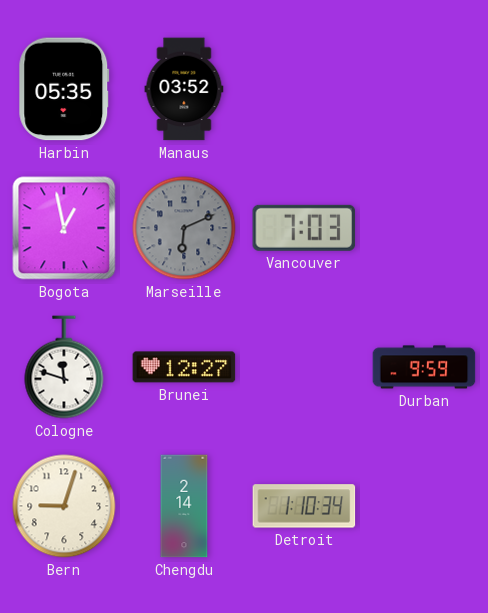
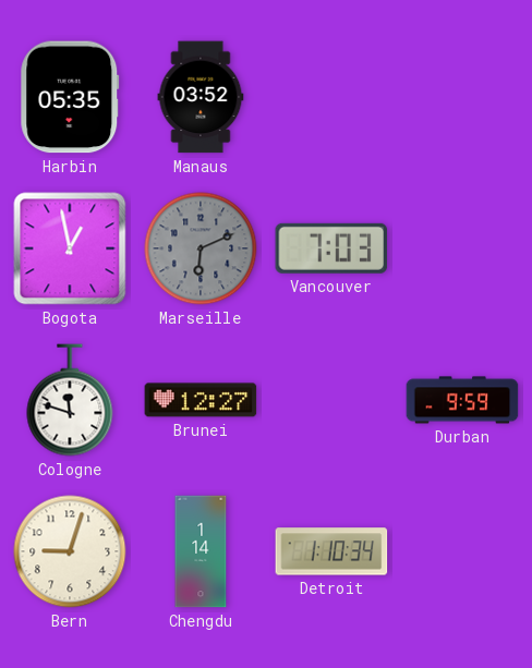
Chengdu: 2:14 -> 1:14
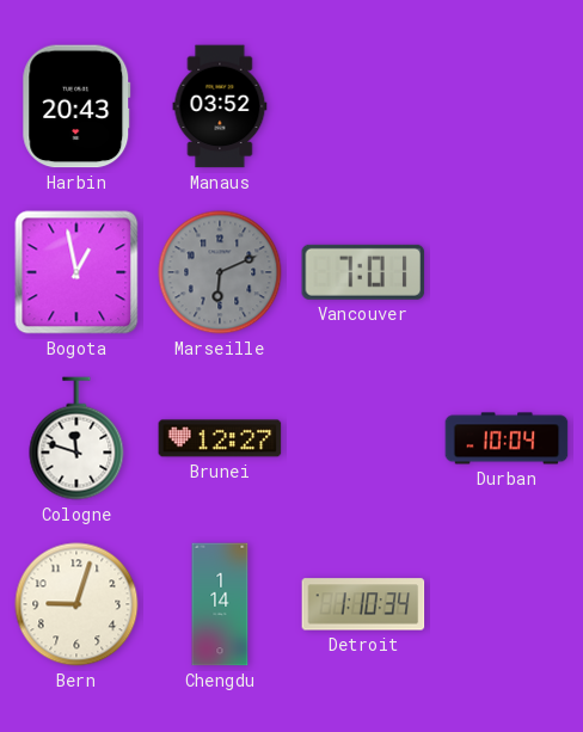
Harbin: 05:35 -> 20:43
Vancouver: 7:03 -> 7:01
Durban: 9:59 -> 10:04
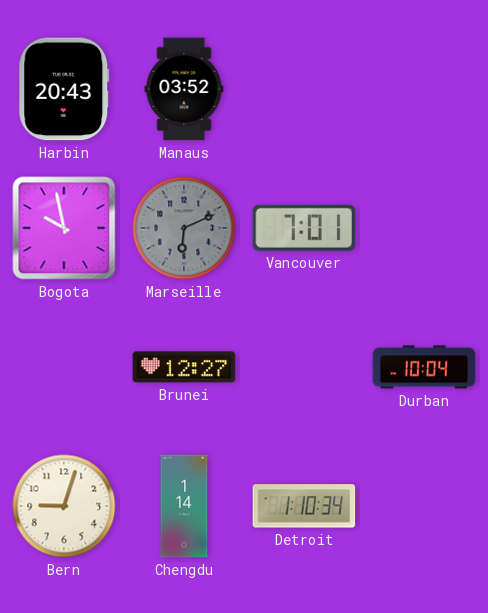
Bogota: 12:58 -> 9:58
Cologne: 11:48 -> none
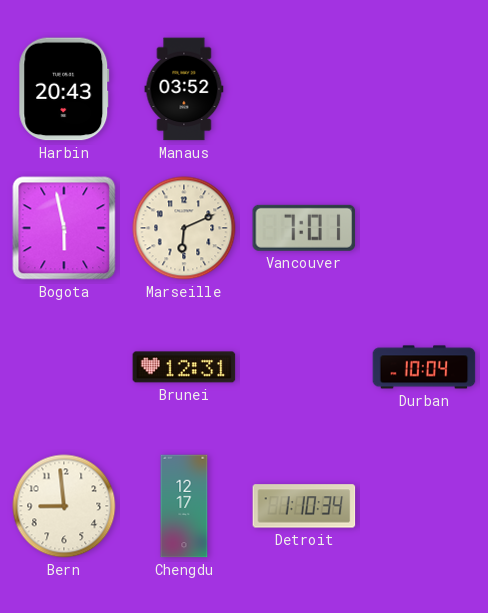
Bogota: 9:58 -> 5:58
Marseille dial: grey -> cream
Brunei: 12:27 -> 12:31
Bern: 9:03 -> 8:59
Chengdu: 1:14 -> 12:17
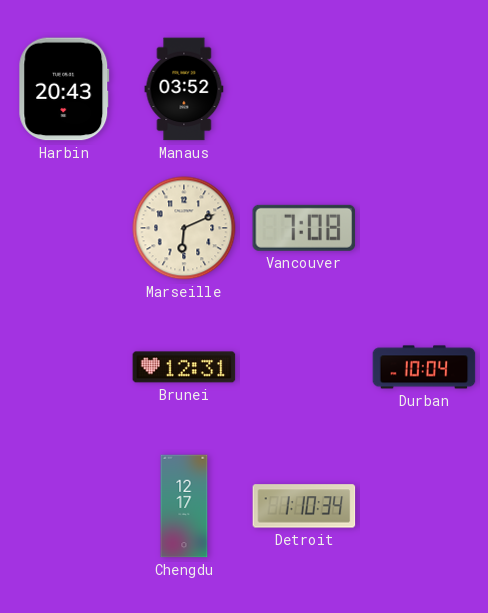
Bogota: 5:58 -> none
Vancouver: 7:01 -> 7:08
Bern: 8:59 -> none
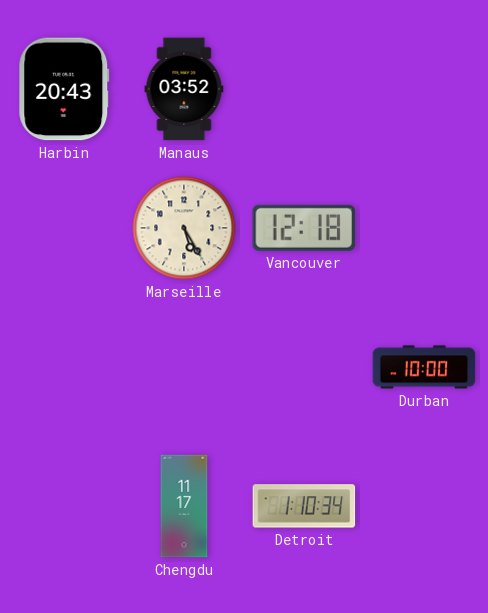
Marseille: 6:11 -> 5:25
Vancouver: 7:08 -> 12:18
Brunei: 12:31 -> none
Durban: 10:04 -> 10:00
Chengdu: 12:17 -> 11:17
